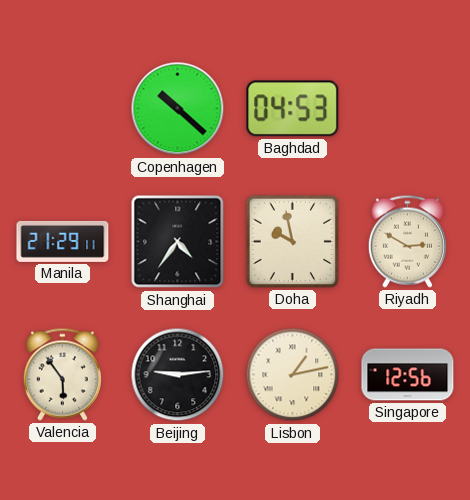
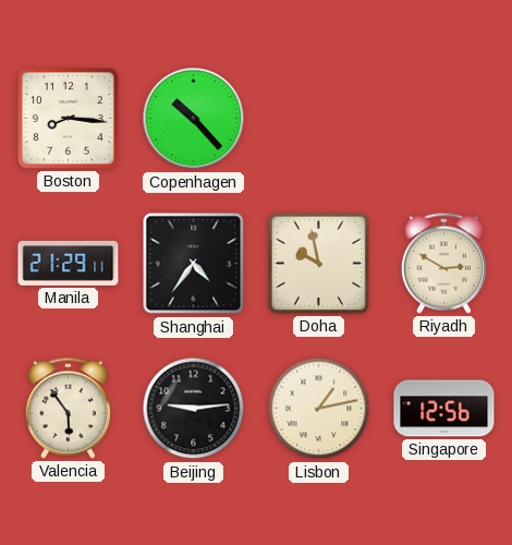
Boston: none -> 8:16
Copenhagen: 10:22 -> 10:23
Baghdad: 04:53 -> none
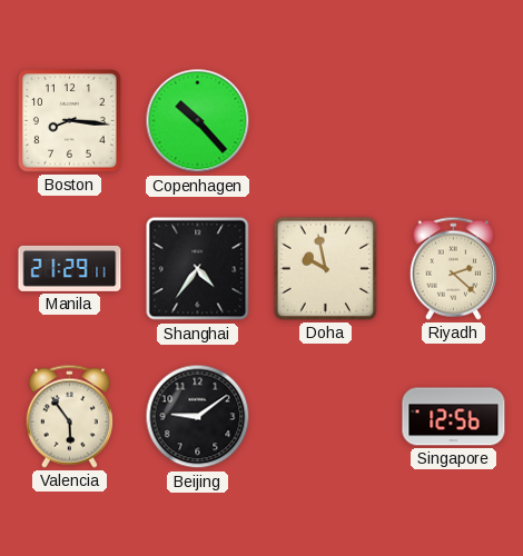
Riyadh: 2:50 -> 2:22
Beijing: 9:14 -> 9:09
Lisbon: 1:13 -> none
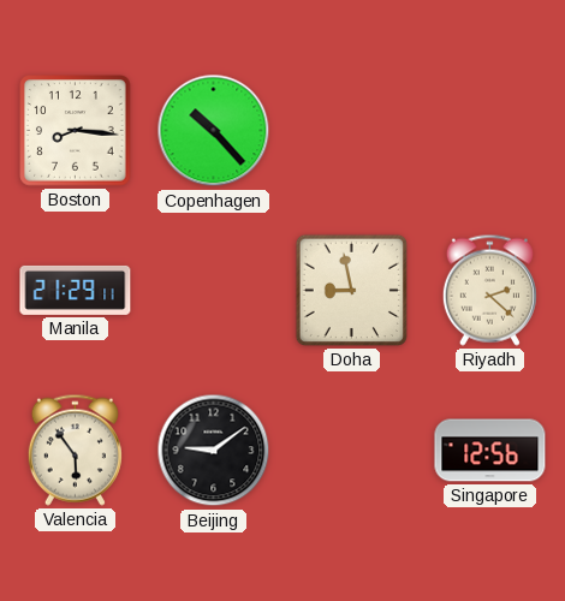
Shanghai: 4:36 -> none
Doha: 9:58 -> 8:58
